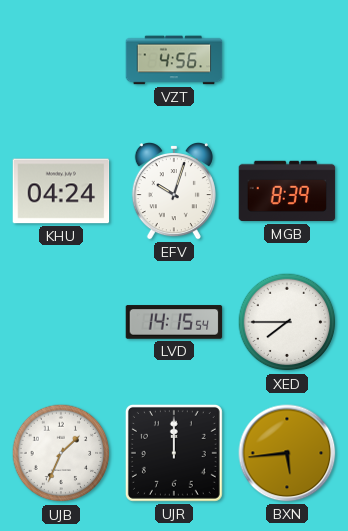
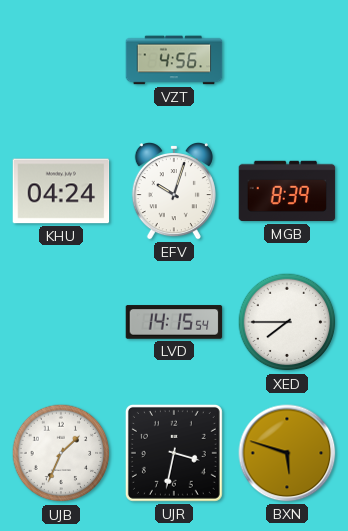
UJR: 12:00 -> 3:32
BXN: 5:44 -> 5:48
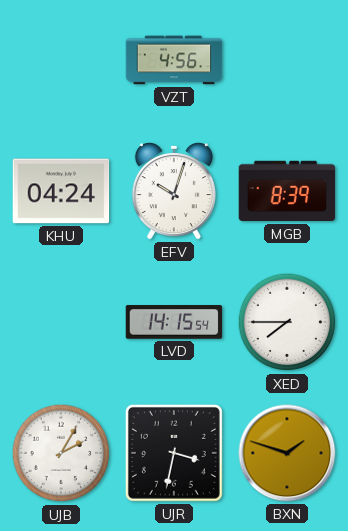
UJB: 1:34 -> 2:05
BXN: 5:48 -> 1:48
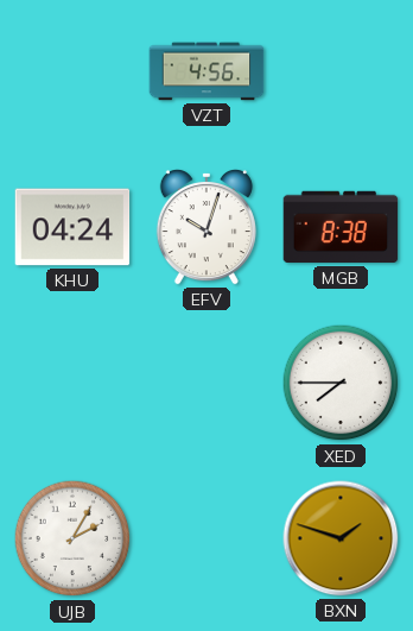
MGB: 8:39 -> 8:38
LVD: 14:15 -> none
UJR: 3:32 -> none
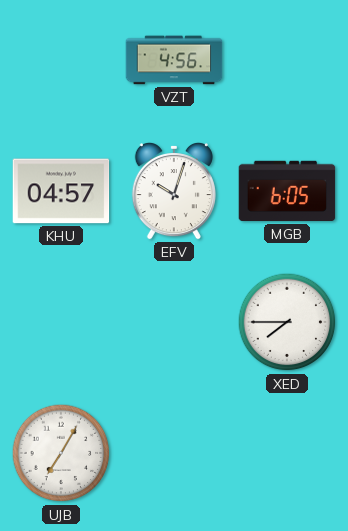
KHU: 04:24 -> 04:57
MGB: 8:38 -> 6:05
UJB: 2:05 -> 7:05
BXN: 1:48 -> none
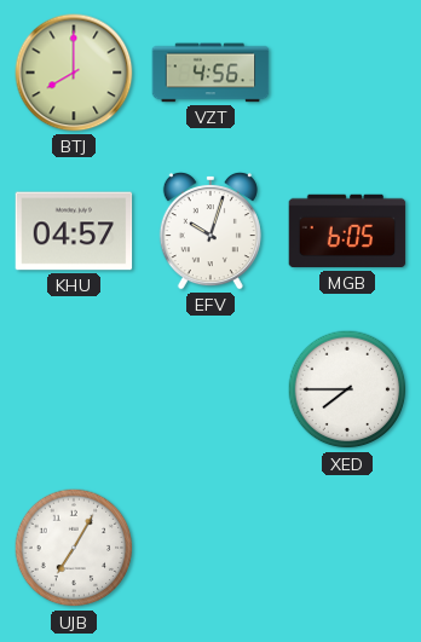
BTJ: none -> 8:00
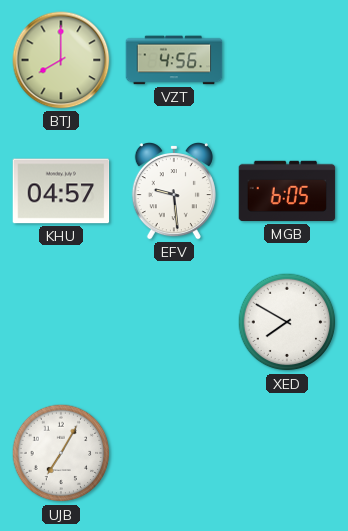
EFV: 10:03 -> 9:29
XED: 7:45 -> 7:50
